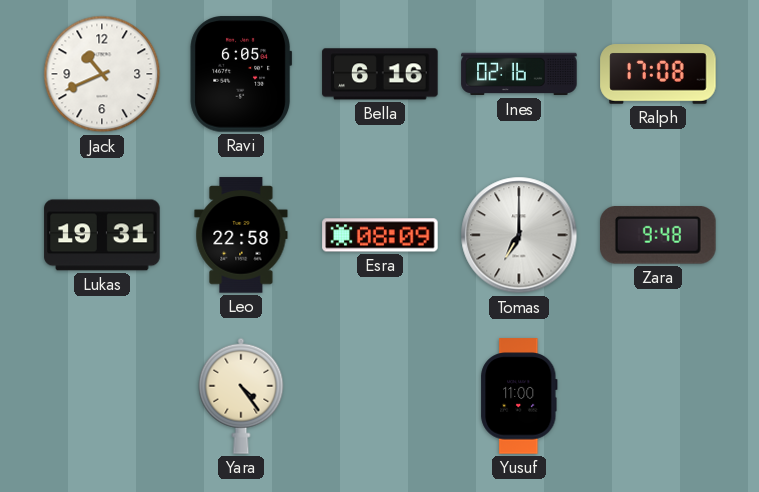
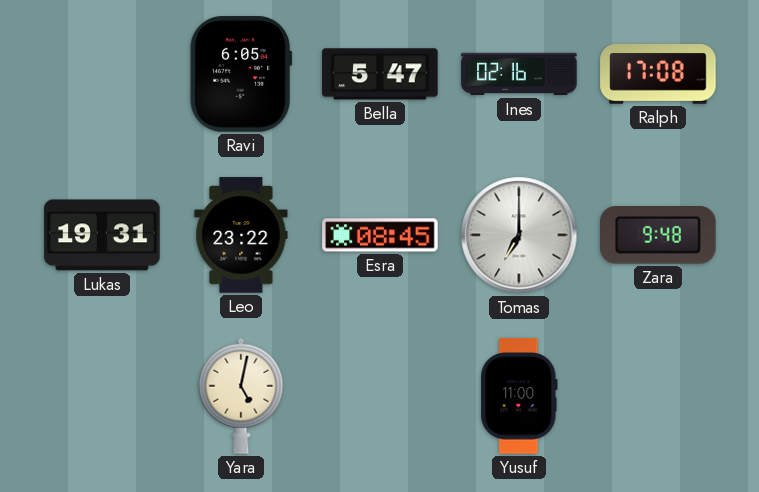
Jack: 10:41 -> none
Bella: 6:16 -> 5:47
Leo: 22:58 -> 23:22
Esra: 08:09 -> 08:45
Yara: 4:24 -> 5:02
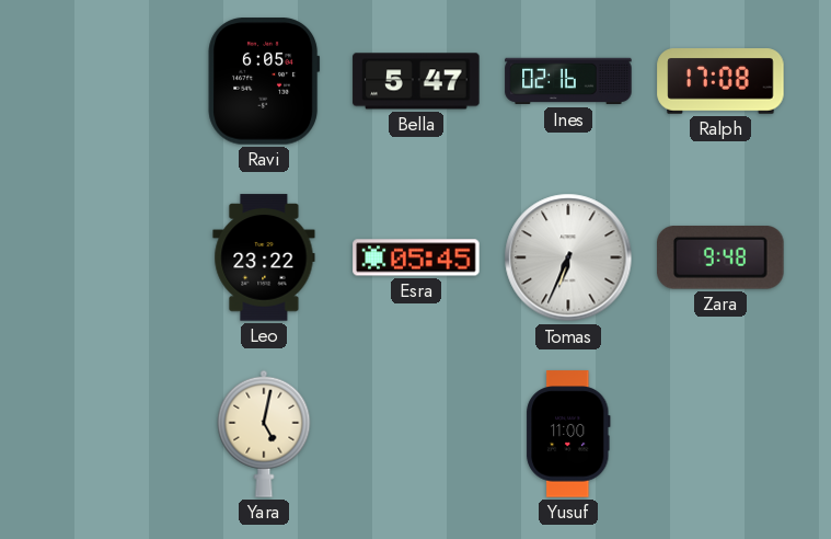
Lukas: 19:31 -> none
Esra: 08:45 -> 05:45
Tomas: 7:00 -> 6:34
